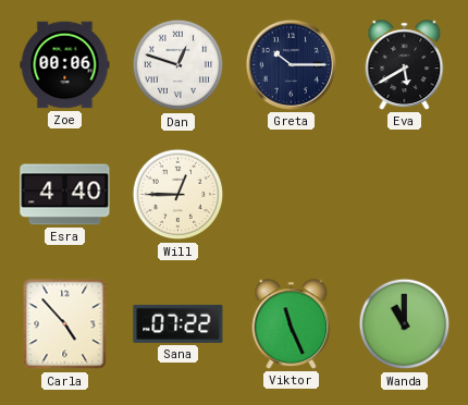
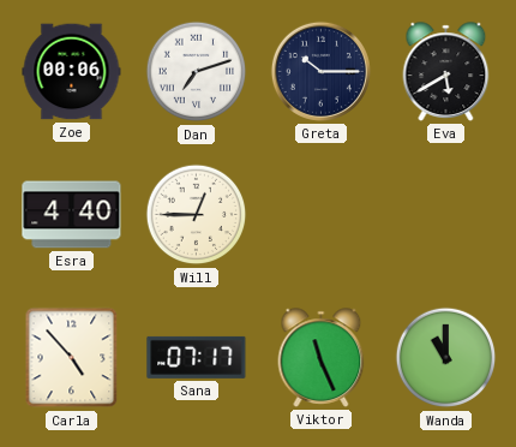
Dan: 12:48 -> 7:12
Sana: 07:22 -> 07:17
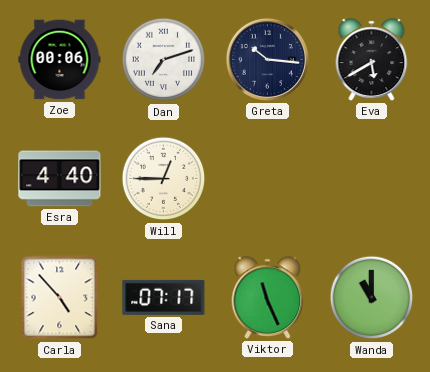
Greta: 10:15 -> 10:16
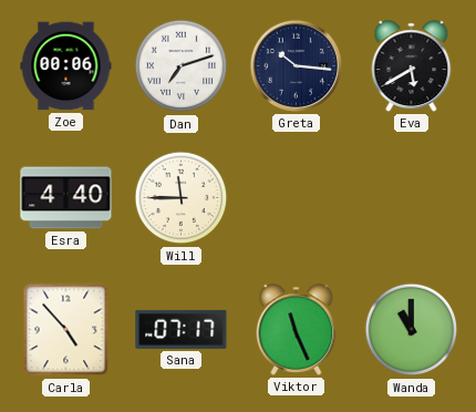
Will: 12:45 -> 11:45
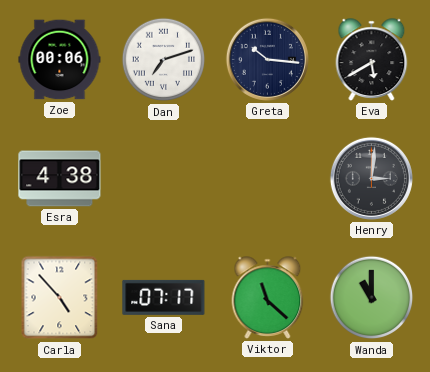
Esra: 4:40 -> 4:38
Will: 11:45 -> none
Henry: none -> 3:01
Viktor: 11:26 -> 11:22
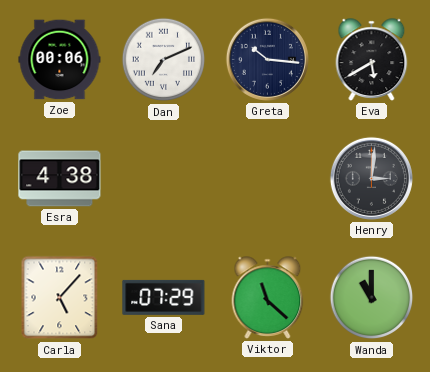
Dan: 7:12 -> 7:11
Carla: 4:53 -> 5:07
Sana: 07:17 -> 07:29
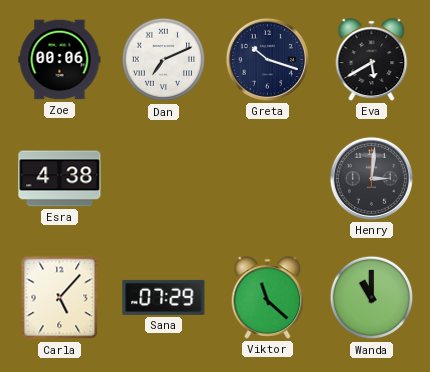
Greta: 10:16 -> 10:18
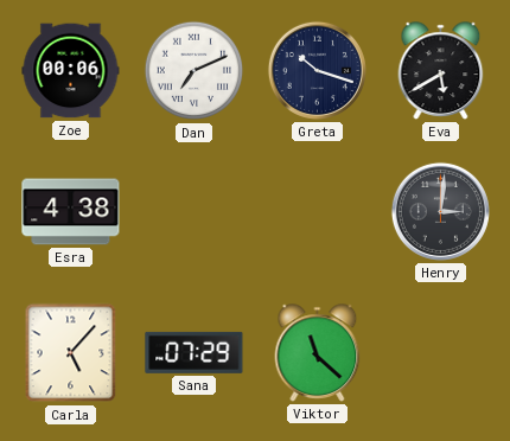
Wanda: 11:00 -> none
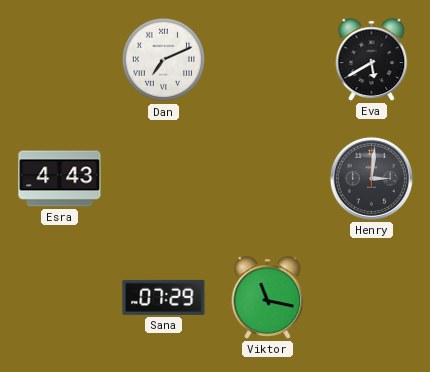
Zoe: 00:06 -> none
Greta: 10:18 -> none
Esra: 4:38 -> 4:43
Carla: 5:07 -> none
Viktor: 11:22 -> 11:17
